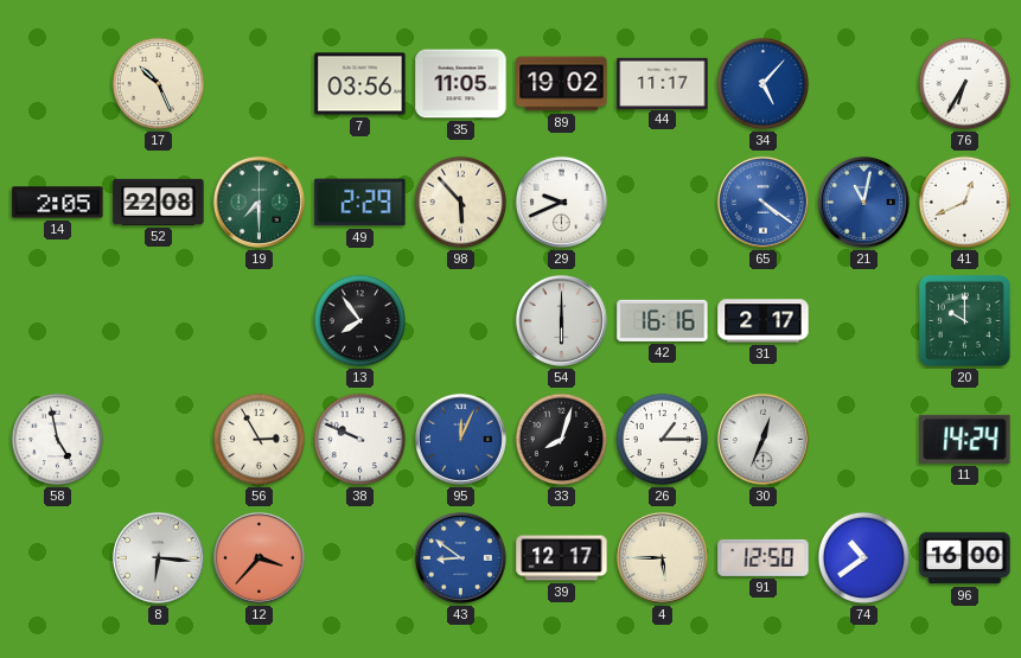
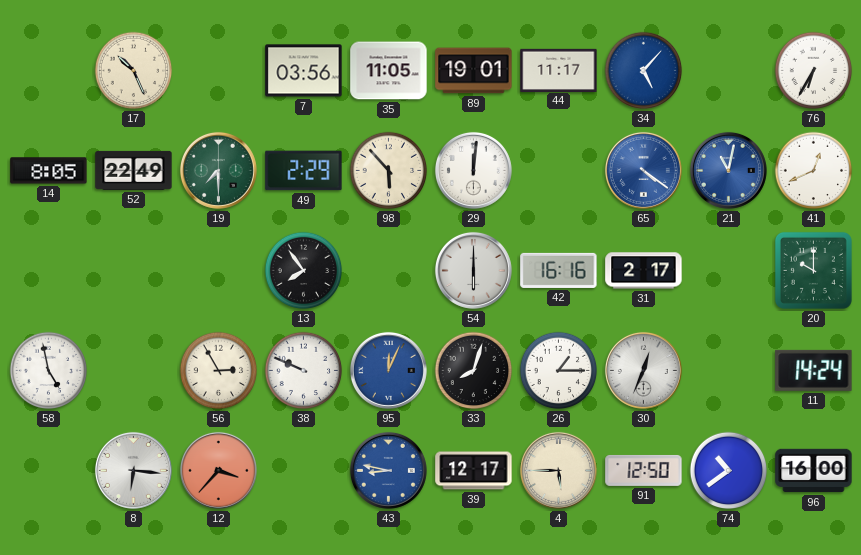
89: 19:02 -> 19:01
14: 2:05 -> 8:05
52: 22:08 -> 22:49
29: 9:41 -> 12:01
43: 8:51 -> 8:47
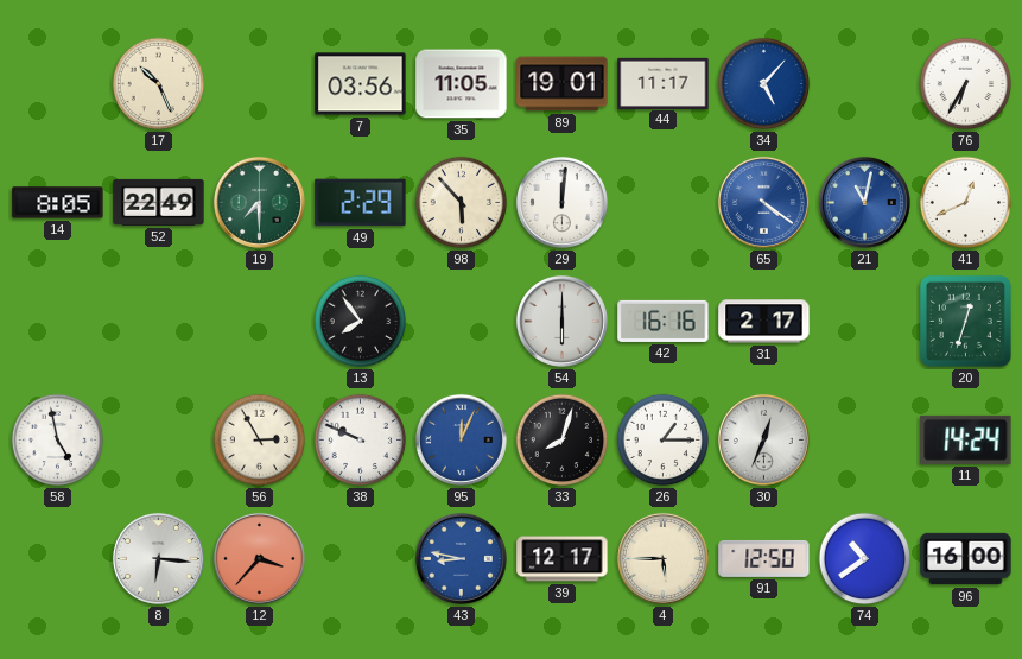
20: 10:00 -> 12:33
